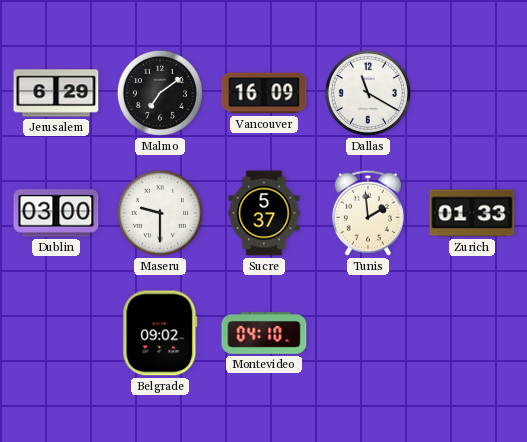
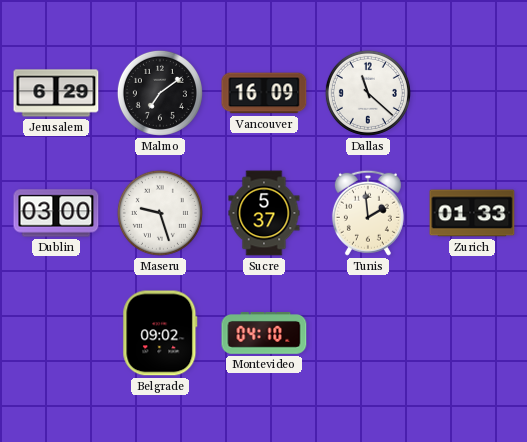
Dallas: 11:20 -> 11:22
Maseru: 9:30 -> 9:27
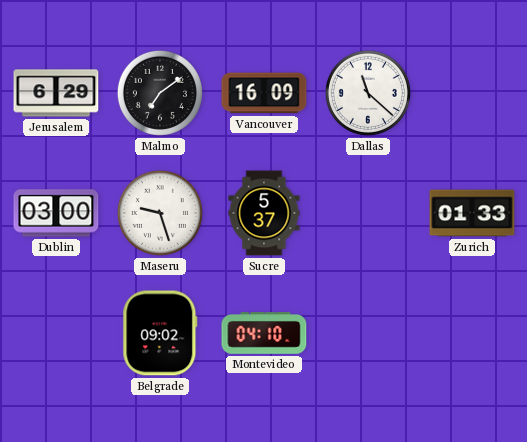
Tunis: 1:59 -> none
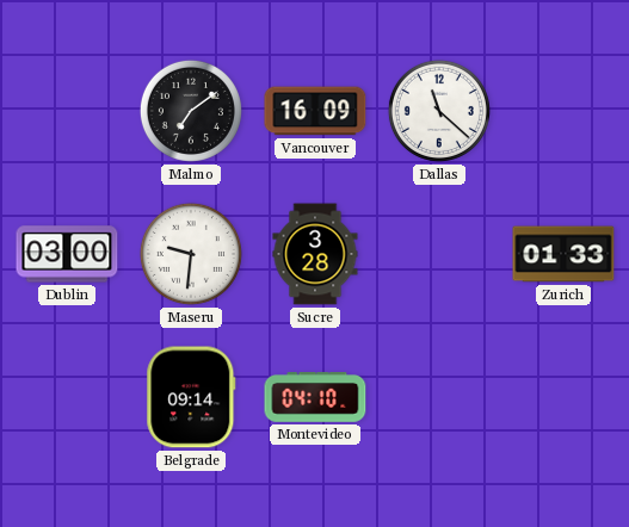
Jerusalem: 6:29 -> none
Maseru: 9:27 -> 9:31
Sucre: 5:37 -> 3:28
Belgrade: 09:02 -> 09:14
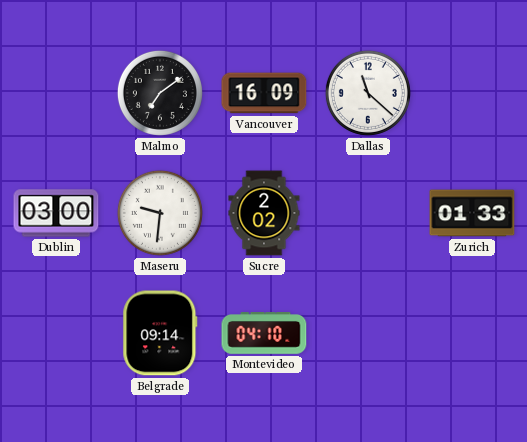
Sucre: 3:28 -> 2:02
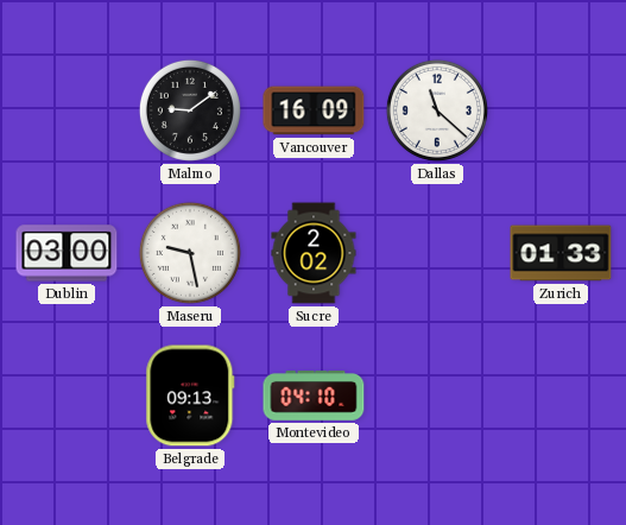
Malmo: 7:09 -> 9:09
Maseru: 9:31 -> 9:28
Belgrade: 09:14 -> 09:13
